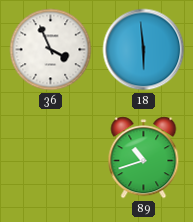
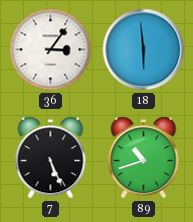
36: 3:56 -> 3:06
7: none -> 5:26
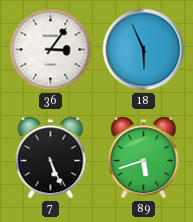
18: 5:59 -> 5:56
89: 10:42 -> 5:42
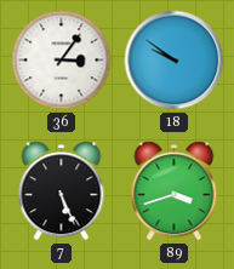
18: 5:56 -> 9:51
89: 5:42 -> 3:42
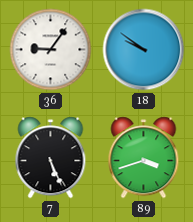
36: 3:06 -> 9:06
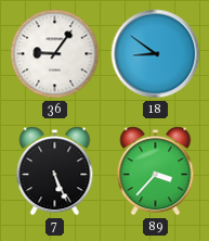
18: 9:51 -> 8:51
89: 3:42 -> 3:37
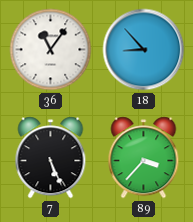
36: 9:06 -> 11:06
18: 8:51 -> 8:53
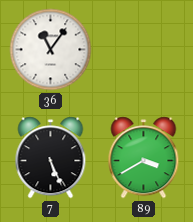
18: 8:53 -> none
89: 3:37 -> 3:40
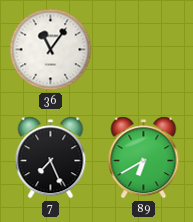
7: 5:26 -> 7:26
89: 3:40 -> 6:40
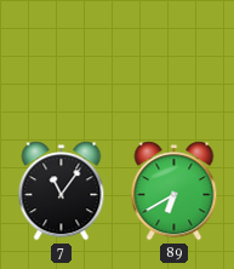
36: 11:06 -> none
7: 7:26 -> 11:06
